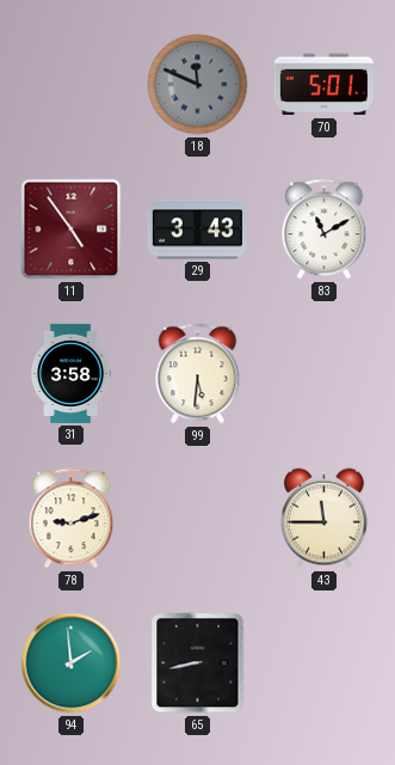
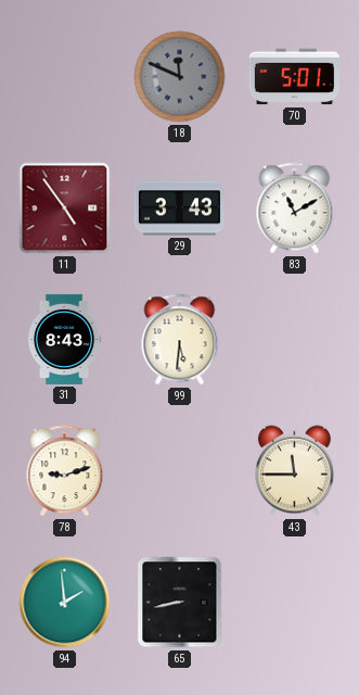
31: 3:58 -> 8:43
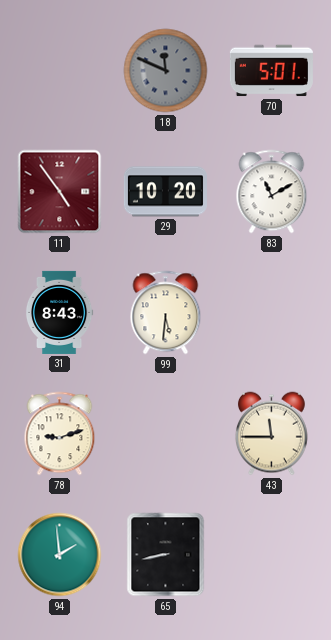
29: 3:43 -> 10:20
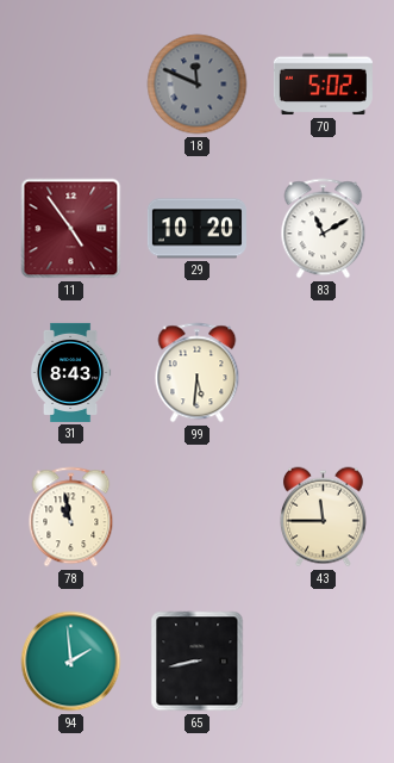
70: 5:01 -> 5:02
78: 9:12 -> 10:58
